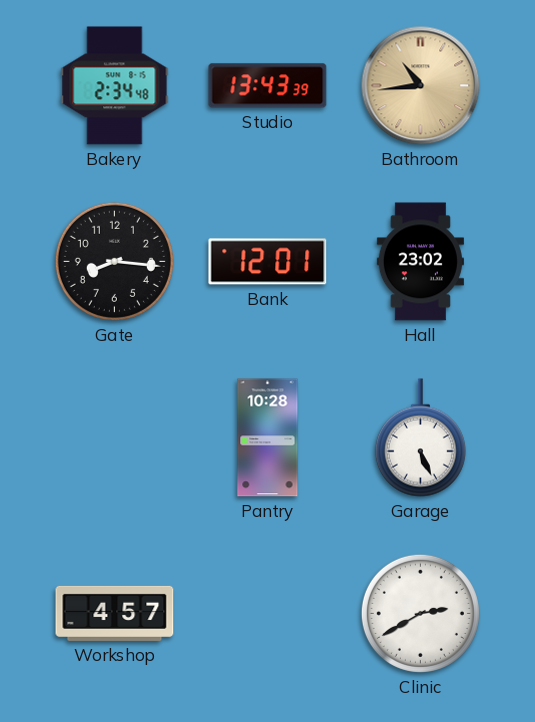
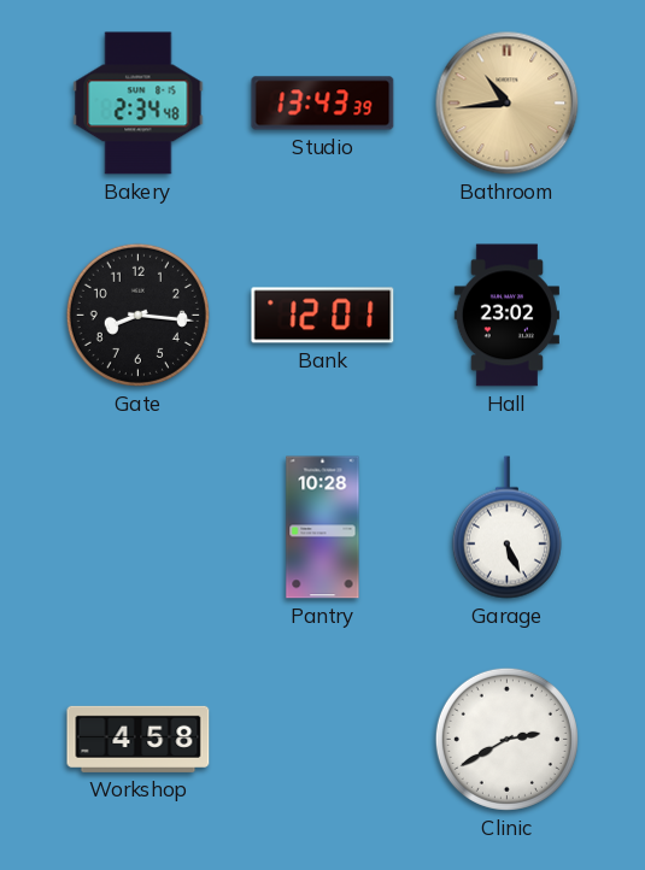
Workshop: 4:57 -> 4:58
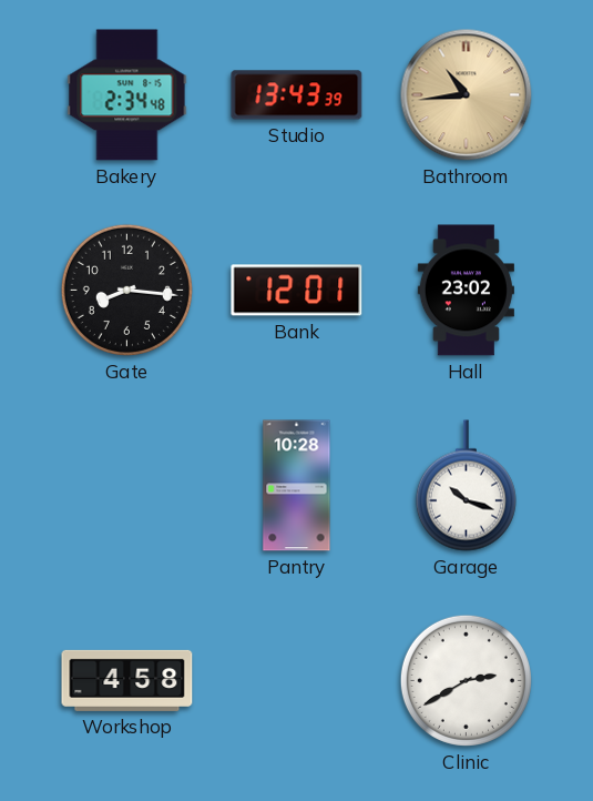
Garage: 5:26 -> 10:18
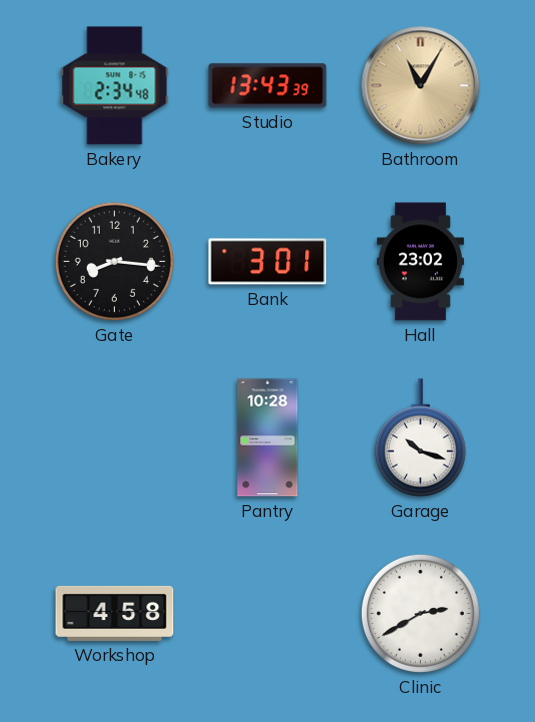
Bathroom: 10:44 -> 11:05
Bank: 12:01 -> 3:01
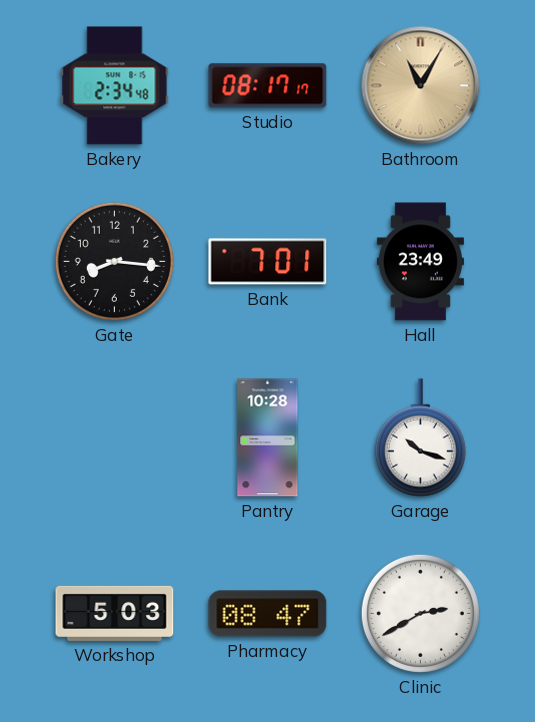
Studio: 13:43 -> 08:17
Bank: 3:01 -> 7:01
Hall: 23:02 -> 23:49
Workshop: 4:58 -> 5:03
Pharmacy: none -> 08:47
